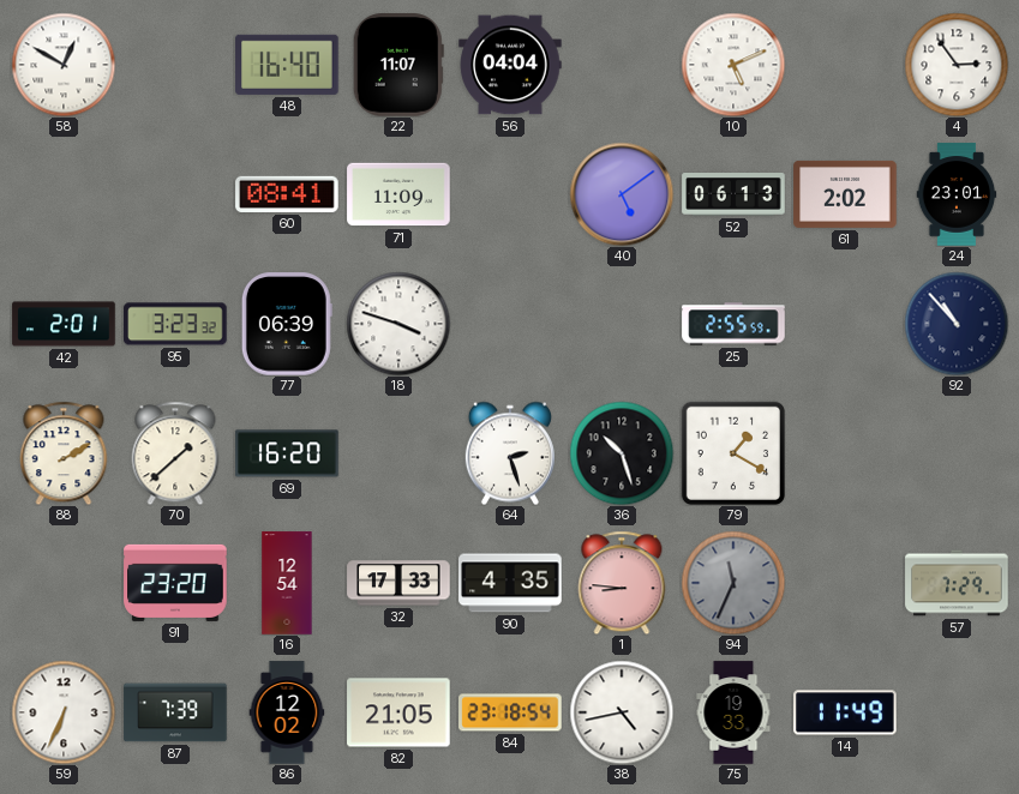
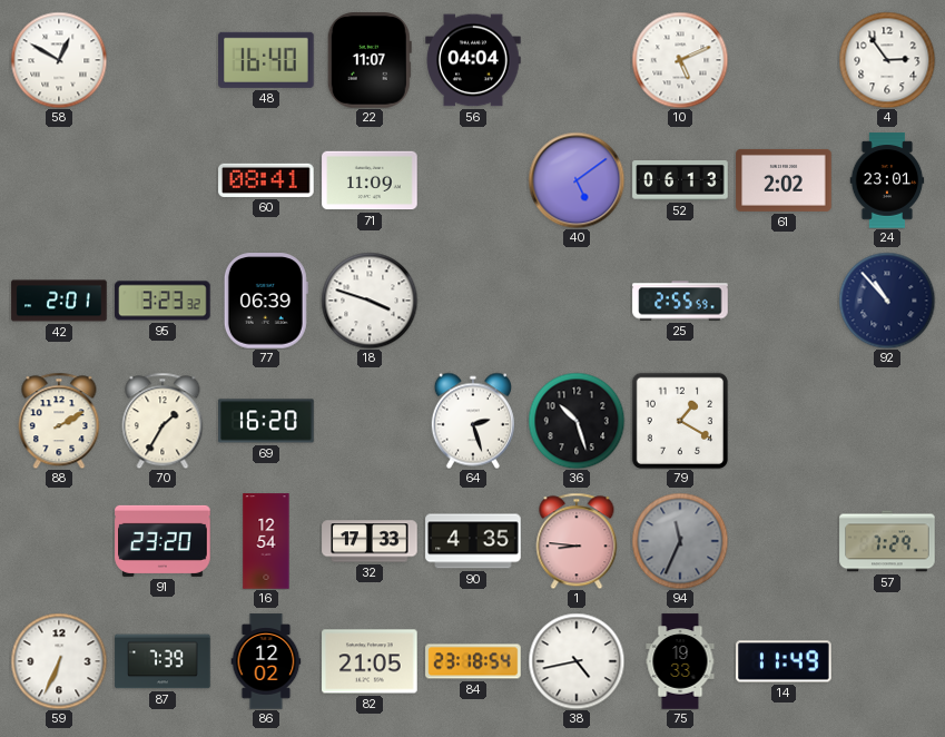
70: 1:38 -> 1:35
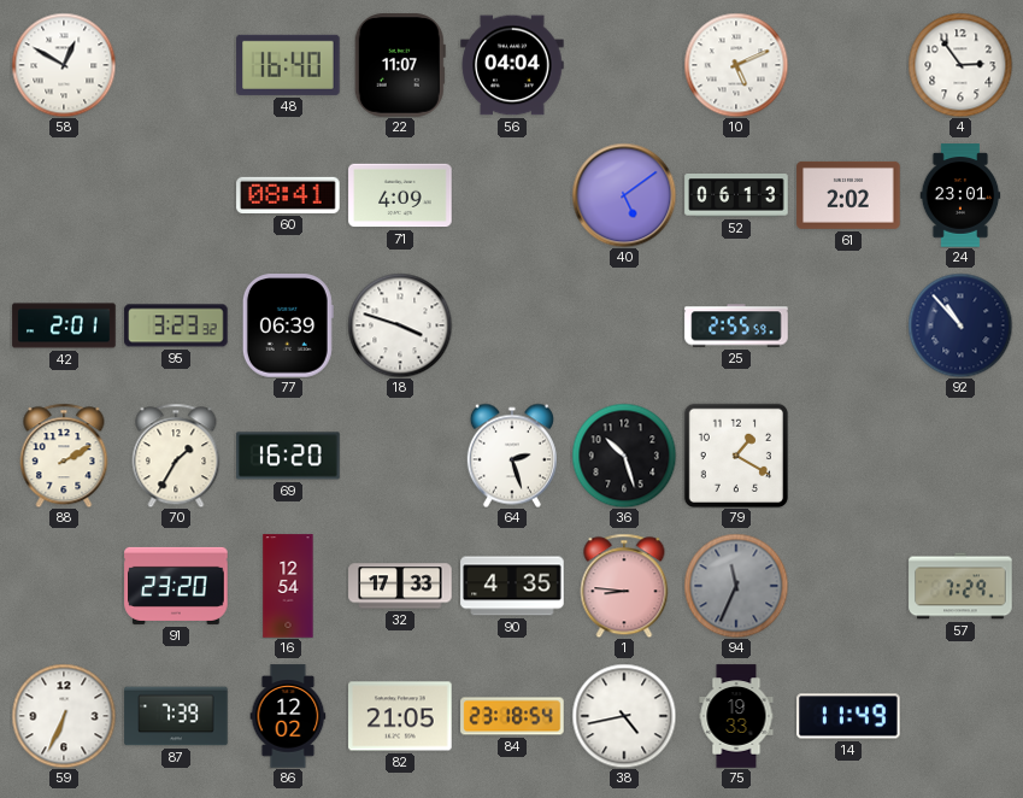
71: 11:09 -> 4:09
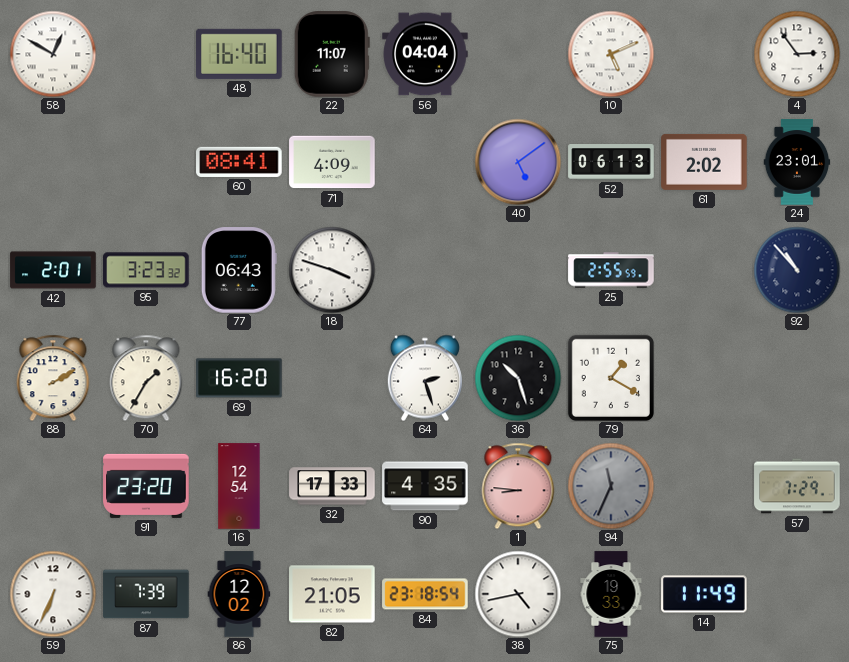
77: 06:39 -> 06:43
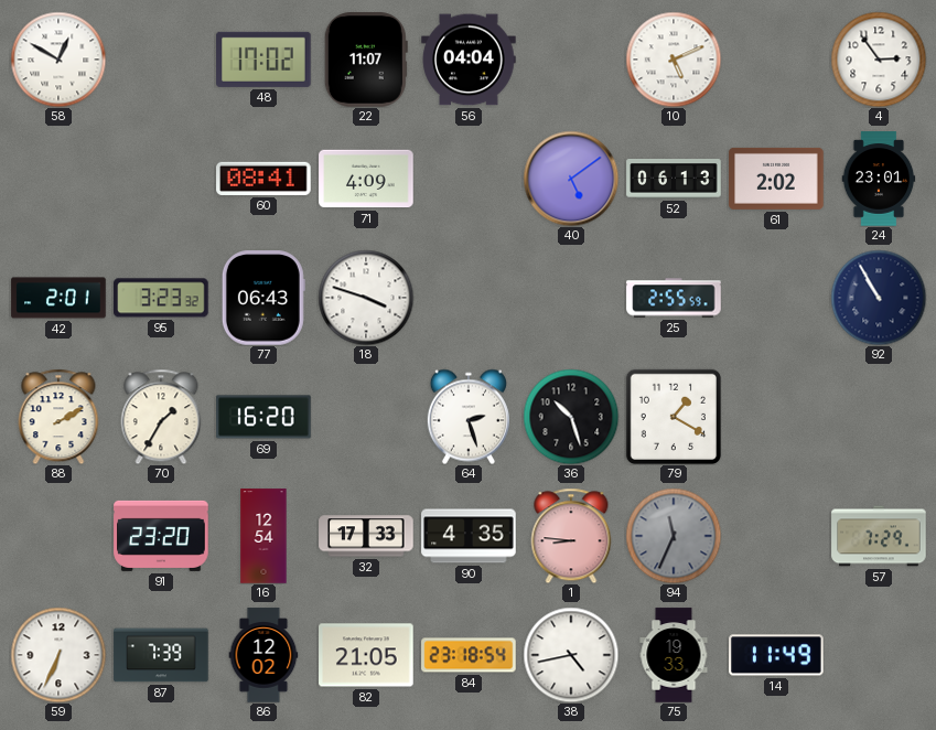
48: 16:40 -> 17:02
92: 10:53 -> 10:55
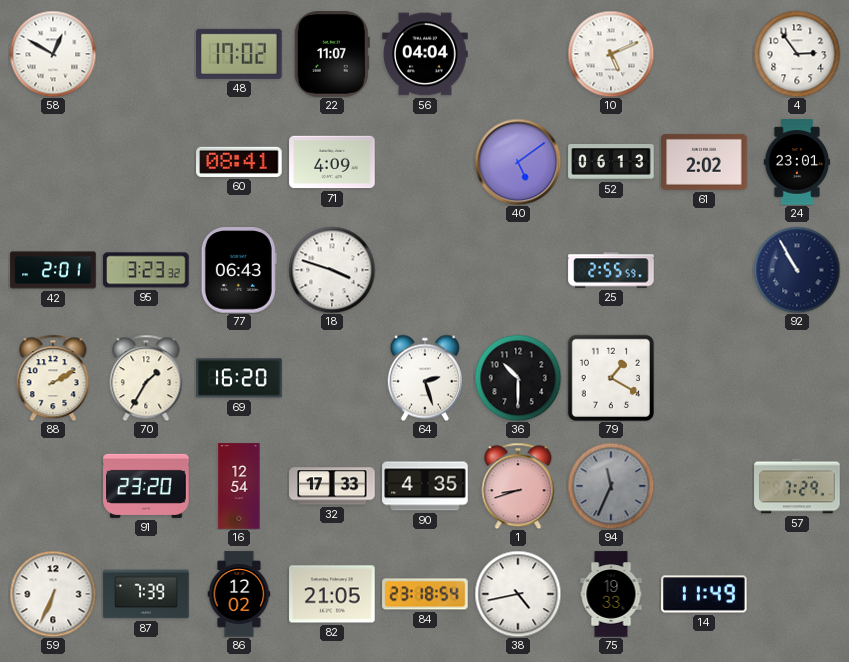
36: 10:27 -> 10:30
1: 8:46 -> 8:42
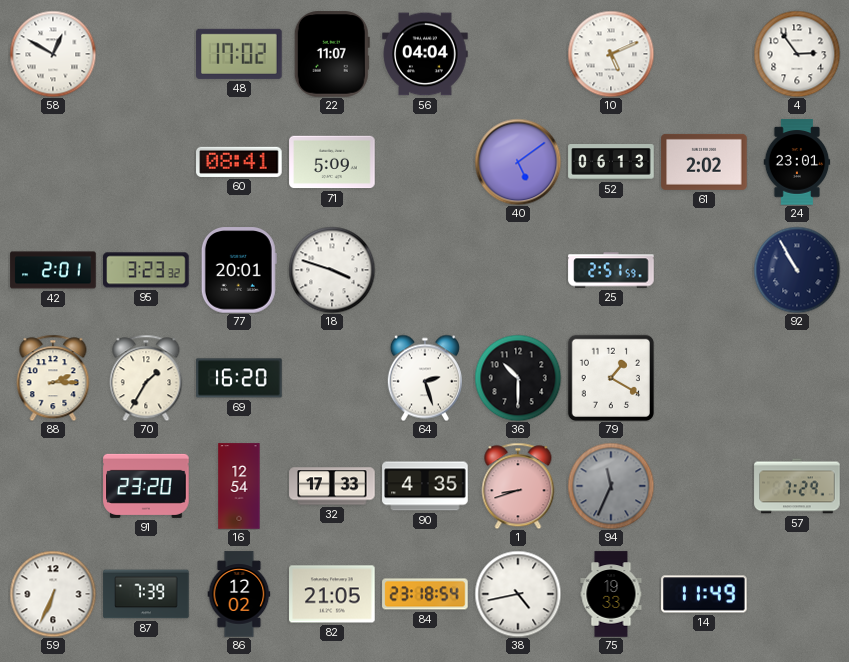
71: 4:09 -> 5:09
77: 06:43 -> 20:01
25: 2:55 -> 2:51
88: 2:10 -> 2:15
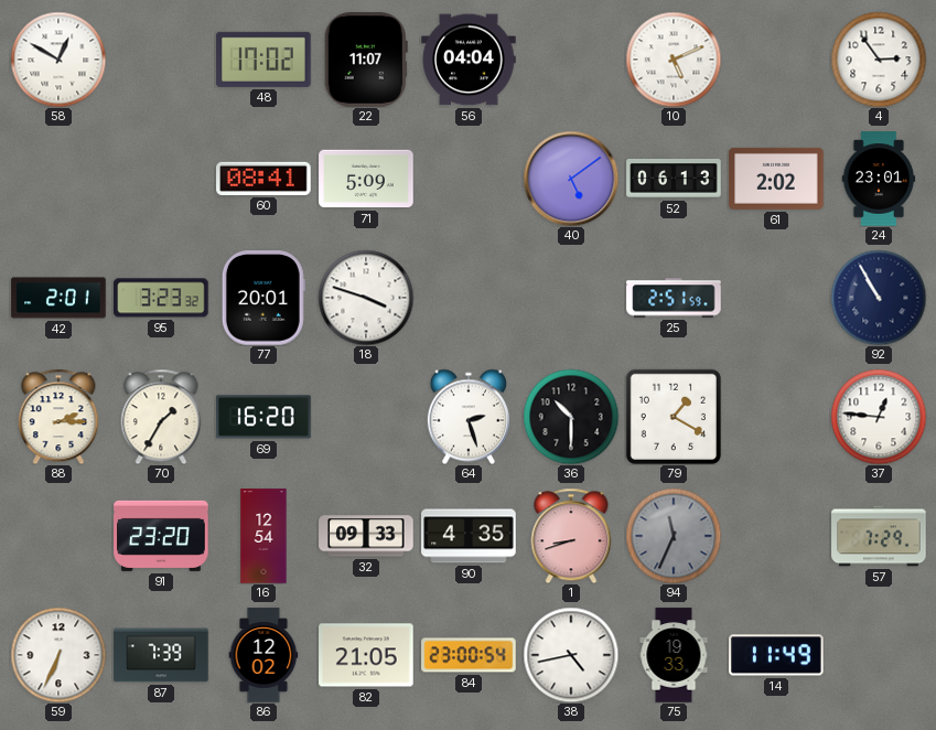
37: none -> 12:46
32: 17:33 -> 09:33
84: 23:18 -> 23:00
